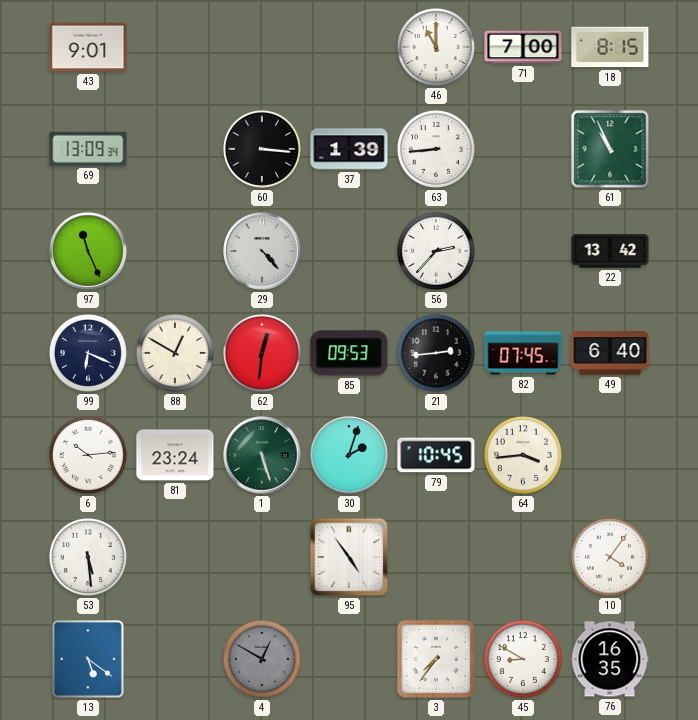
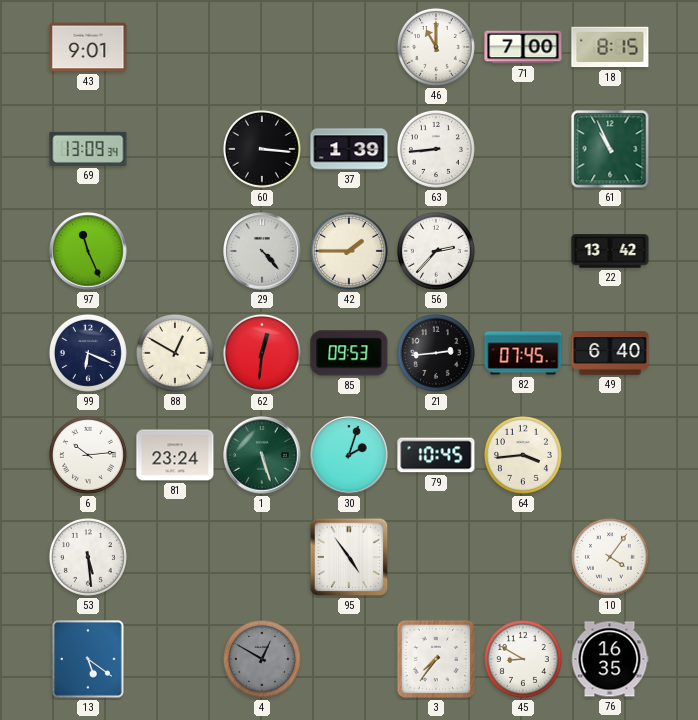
42: none -> 1:45
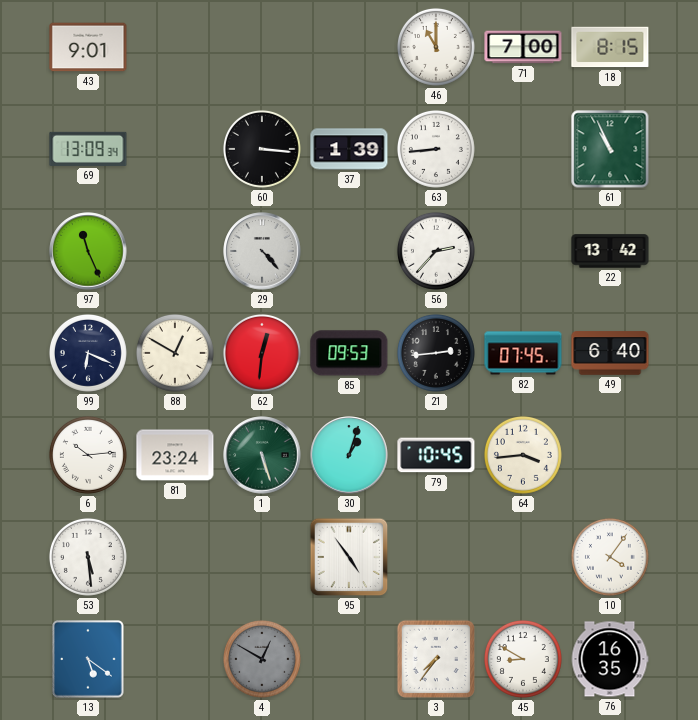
42: 1:45 -> none
30: 2:03 -> 1:03
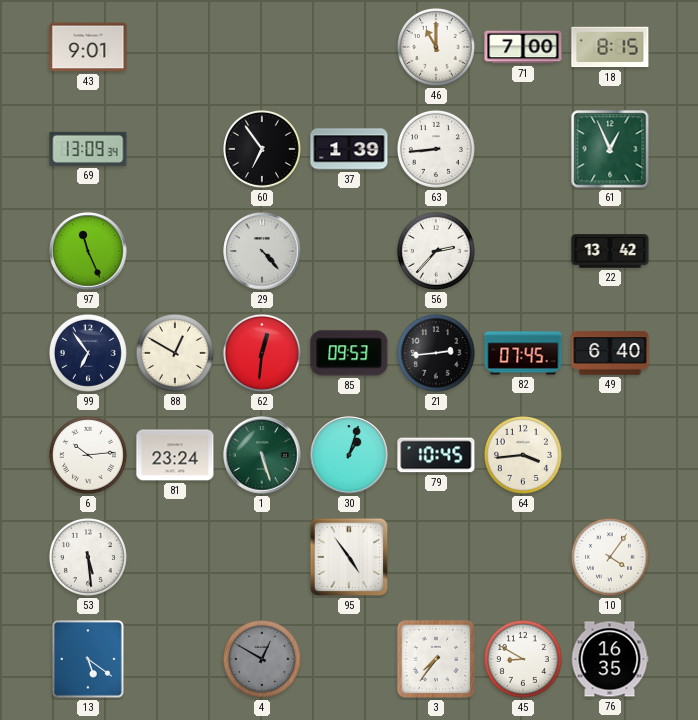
60: 3:16 -> 6:54
61: 10:56 -> 12:56
99: 6:19 -> 6:54
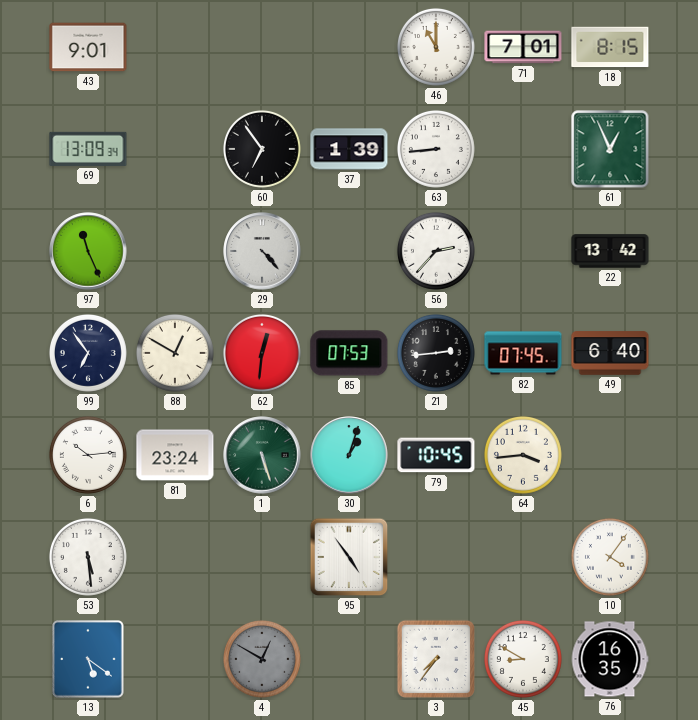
71: 7:00 -> 7:01
85: 09:53 -> 07:53
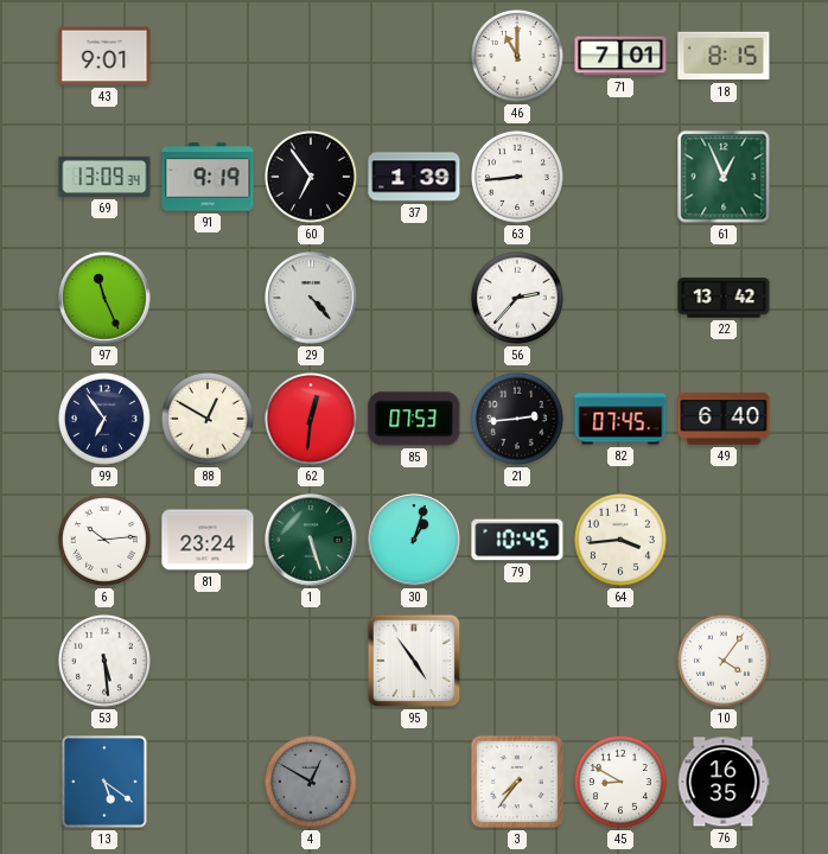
91: none -> 9:19
